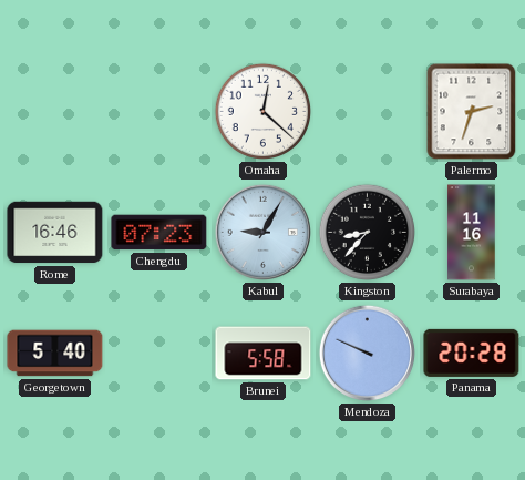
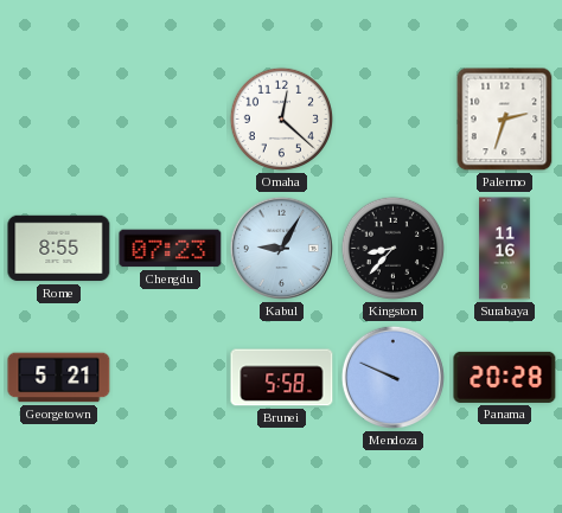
Rome: 16:46 -> 8:55
Georgetown: 5:40 -> 5:21
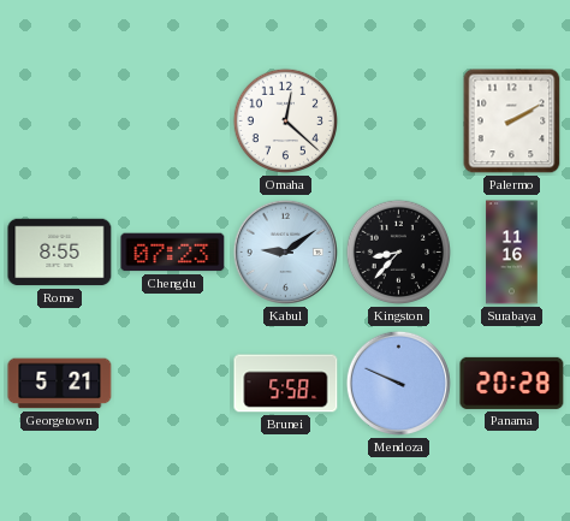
Palermo: 2:33 -> 2:10
Kabul: 9:05 -> 9:09
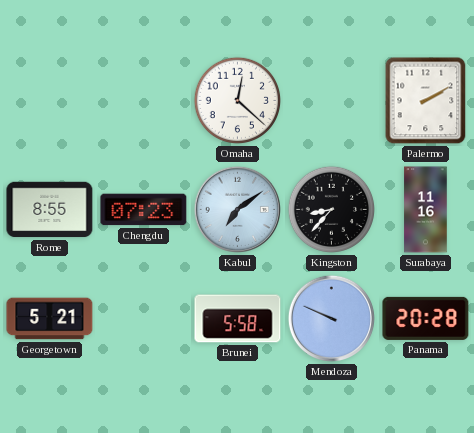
Kabul: 9:09 -> 7:09
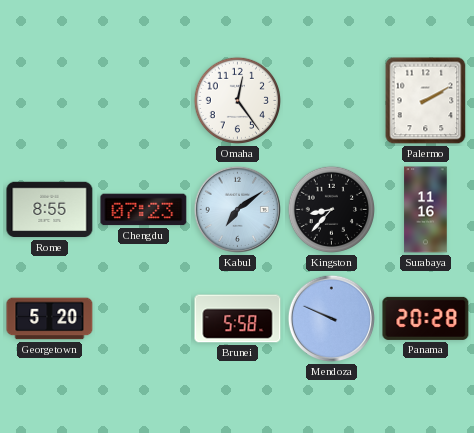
Omaha: 12:22 -> 12:24
Georgetown: 5:21 -> 5:20
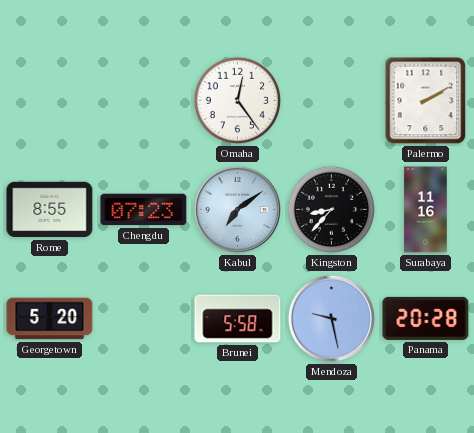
Mendoza: 9:49 -> 9:28
